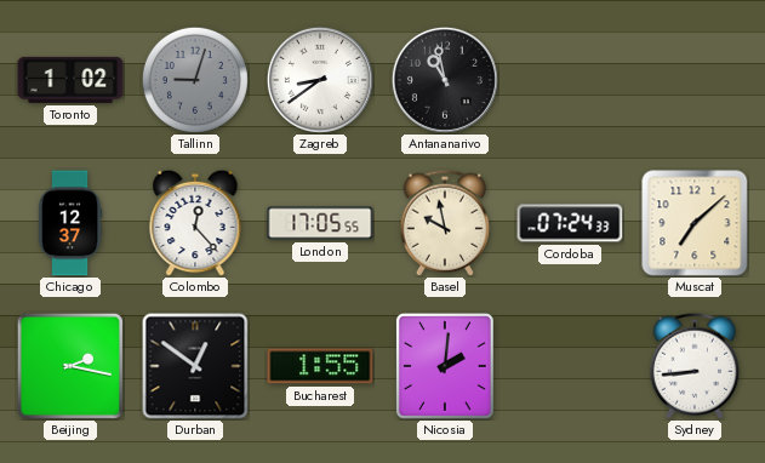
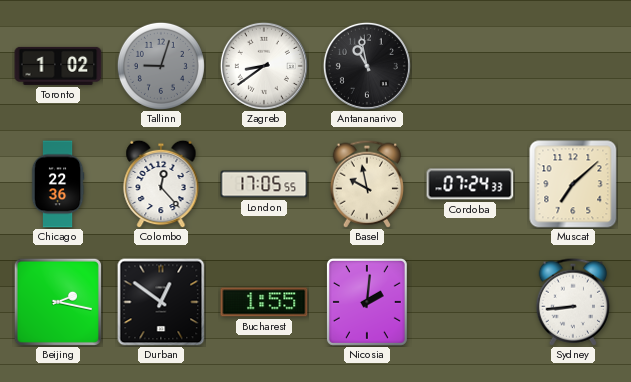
Chicago: 12:37 -> 22:36
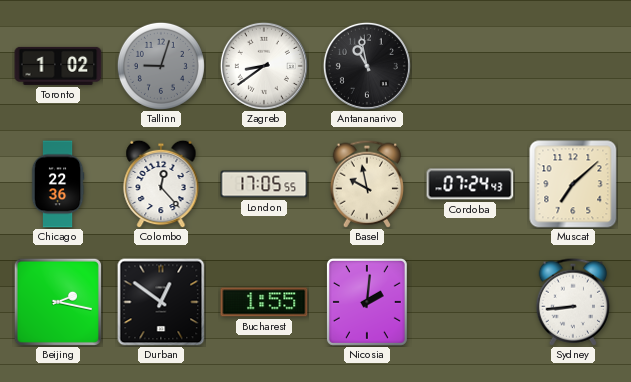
Cordoba: 07:24:33 -> 07:24:43
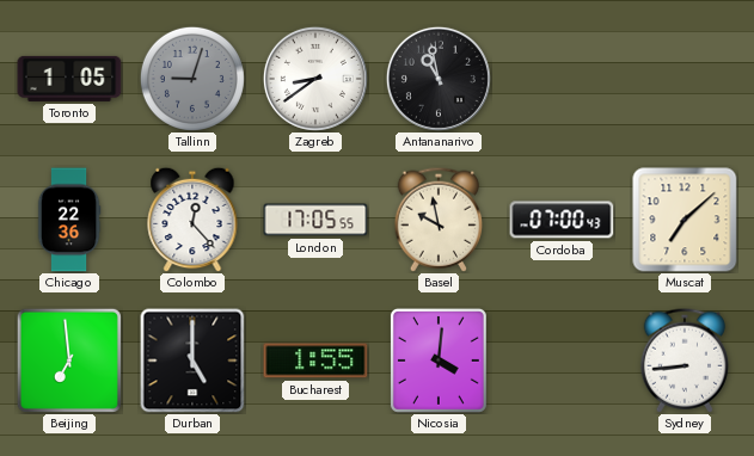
Toronto: 1:02 -> 1:05
Cordoba: 07:24 -> 07:00
Beijing: 2:17 -> 6:59
Durban: 12:51 -> 5:00
Nicosia: 2:01 -> 4:01
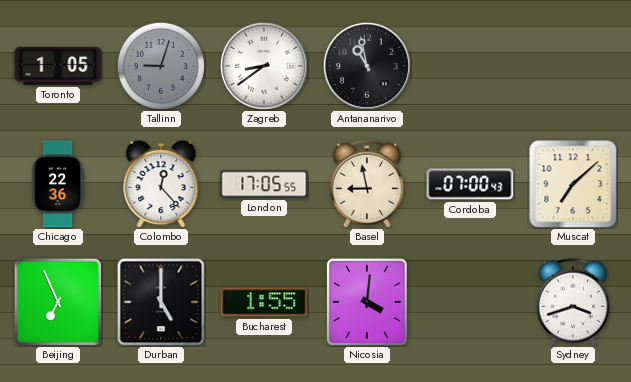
Basel: 9:58 -> 8:58
Beijing: 6:59 -> 6:56
Sydney: 8:44 -> 3:42
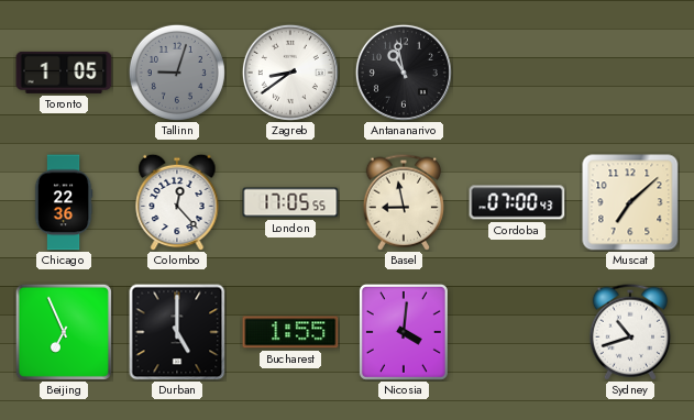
Sydney: 3:42 -> 10:42
